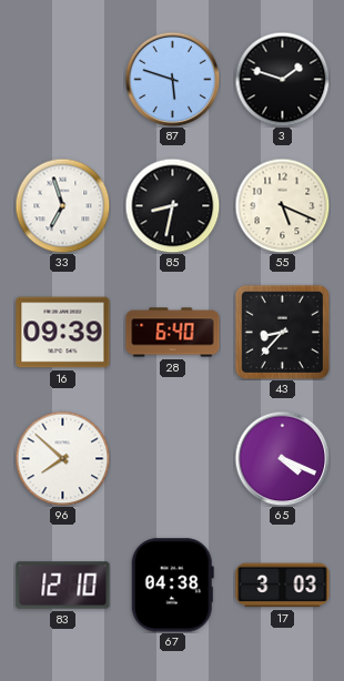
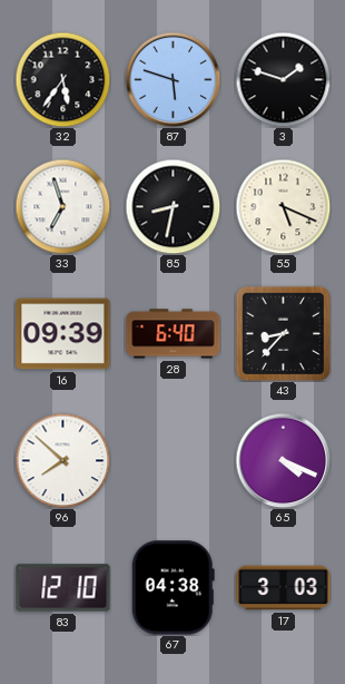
32: none -> 5:36
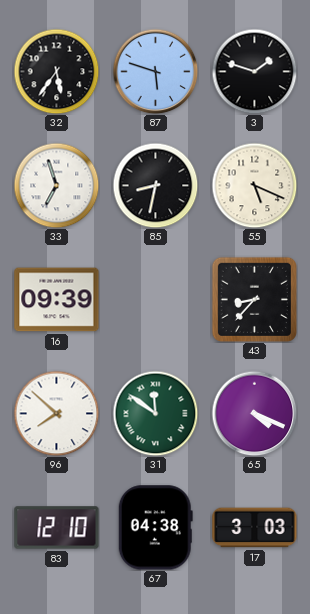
28: 6:40 -> none
31: none -> 11:51
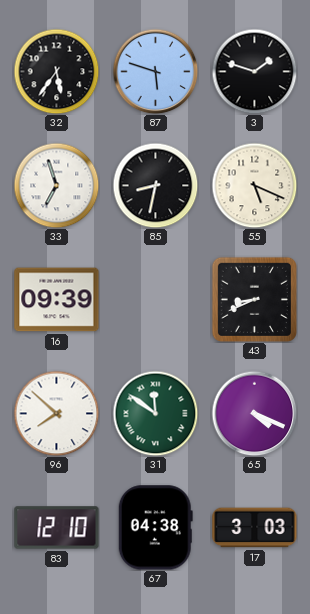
43: 8:37 -> 8:41
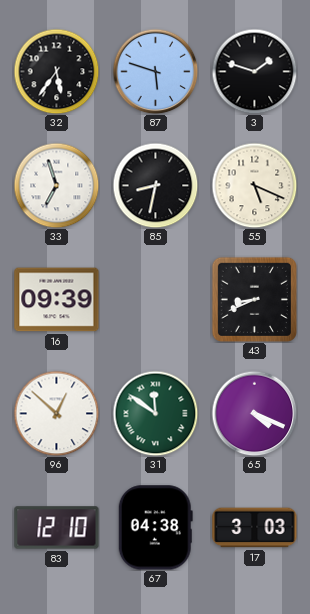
96: 7:52 -> 12:52
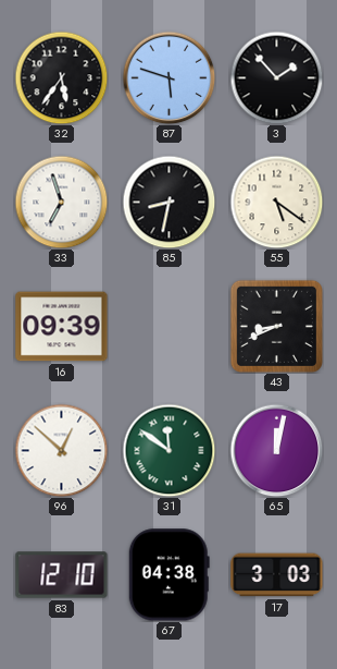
3: 1:48 -> 1:53
55: 5:19 -> 5:21
65: 4:19 -> 12:02
